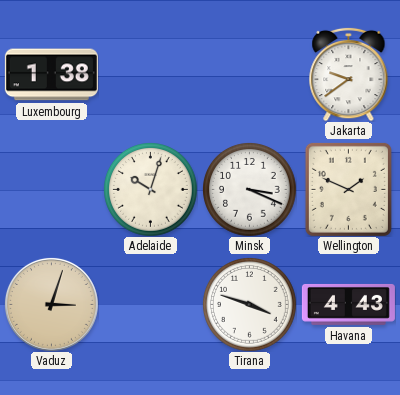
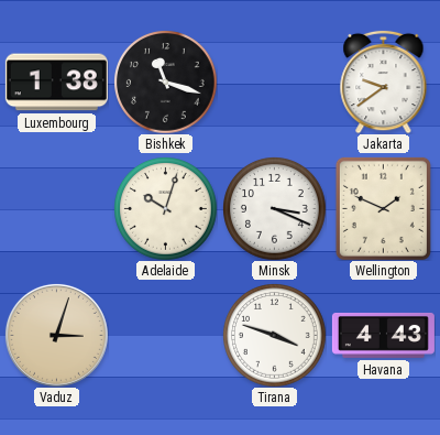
Bishkek: none -> 11:18
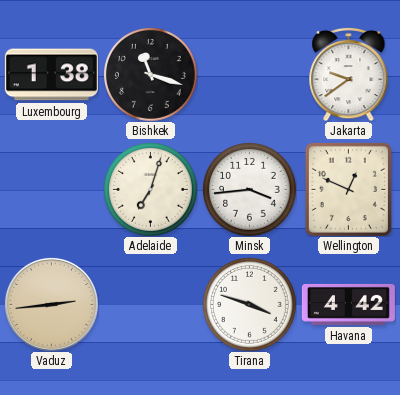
Adelaide: 10:03 -> 7:03
Minsk: 3:19 -> 3:44
Wellington: 1:49 -> 12:49
Vaduz: 3:03 -> 2:44
Havana: 4:43 -> 4:42
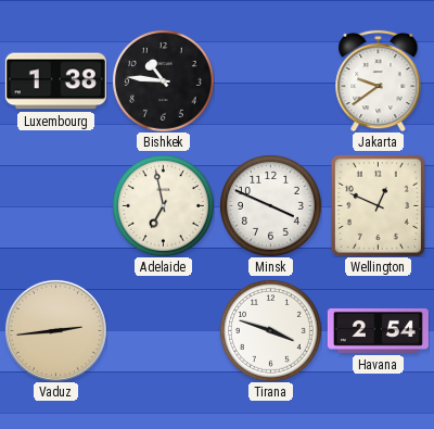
Bishkek: 11:18 -> 10:46
Adelaide: 7:03 -> 6:58
Minsk: 3:44 -> 3:49
Havana: 4:42 -> 2:54
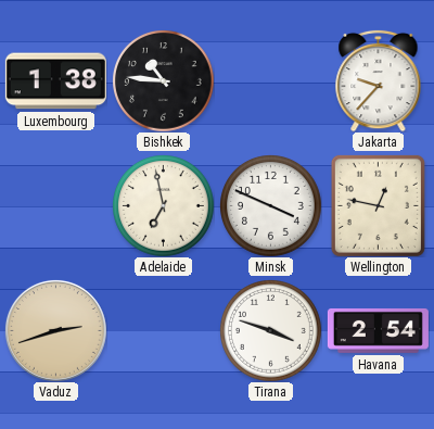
Jakarta: 9:39 -> 9:37
Wellington: 12:49 -> 12:47
Vaduz: 2:44 -> 2:42
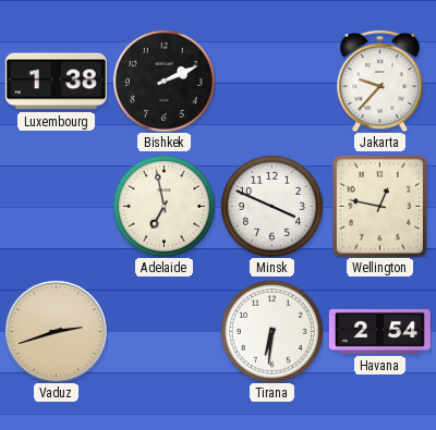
Bishkek: 10:46 -> 2:11
Tirana: 3:48 -> 6:31
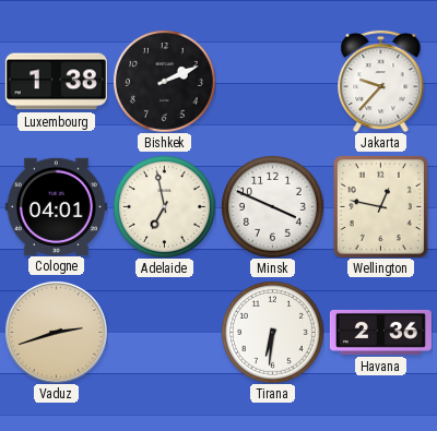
Cologne: none -> 04:01
Havana: 2:54 -> 2:36
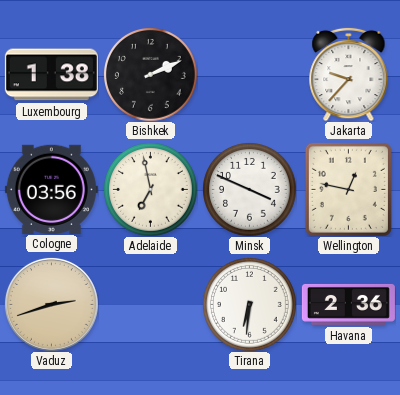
Cologne: 04:01 -> 03:56
